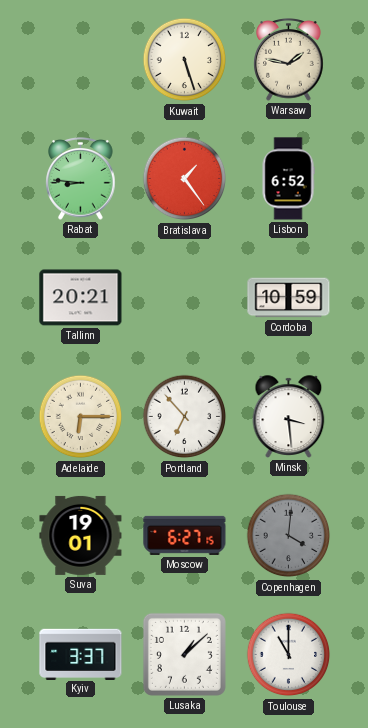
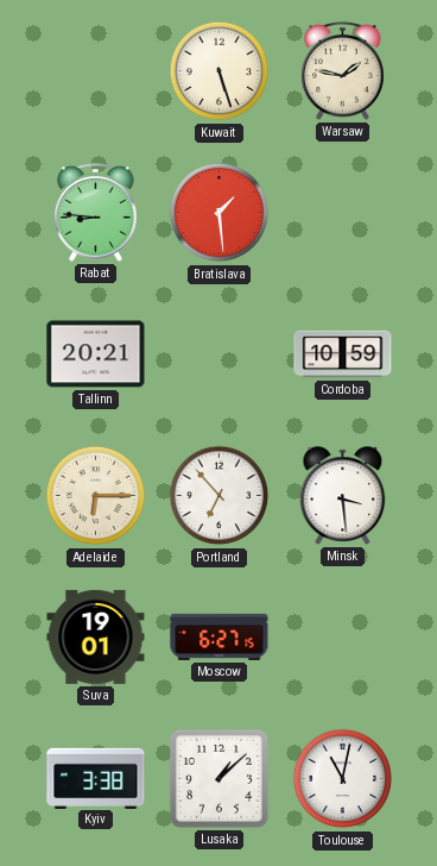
Bratislava: 1:24 -> 1:29
Lisbon: 6:52 -> none
Copenhagen: 4:01 -> none
Kyiv: 3:37 -> 3:38
Toulouse: 11:00 -> 11:02
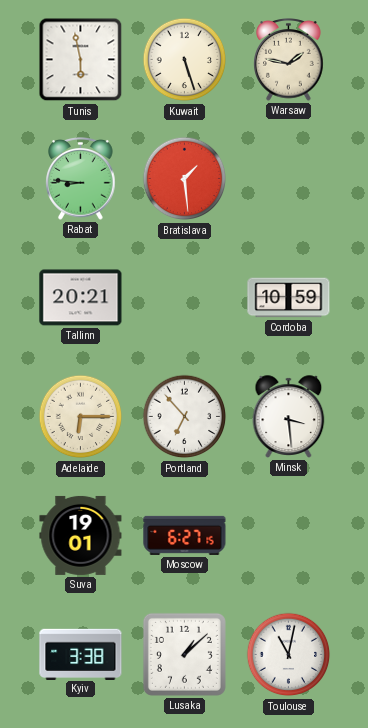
Tunis: none -> 5:58
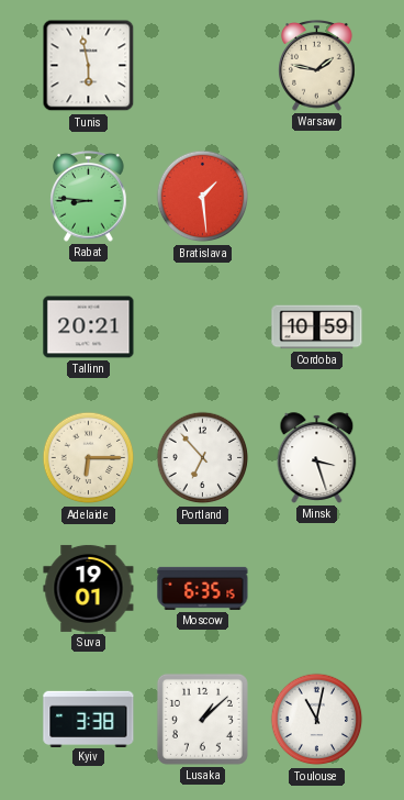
Kuwait: 5:27 -> none
Minsk: 3:29 -> 3:27
Moscow: 6:27 -> 6:35
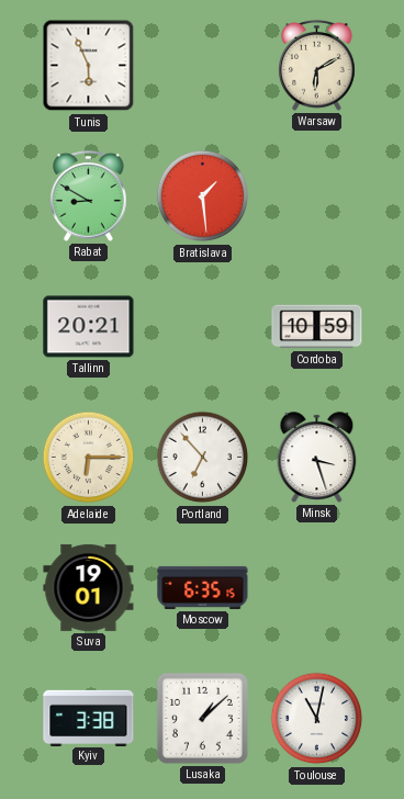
Tunis: 5:58 -> 5:56
Warsaw: 1:47 -> 6:10
Rabat: 8:46 -> 8:50
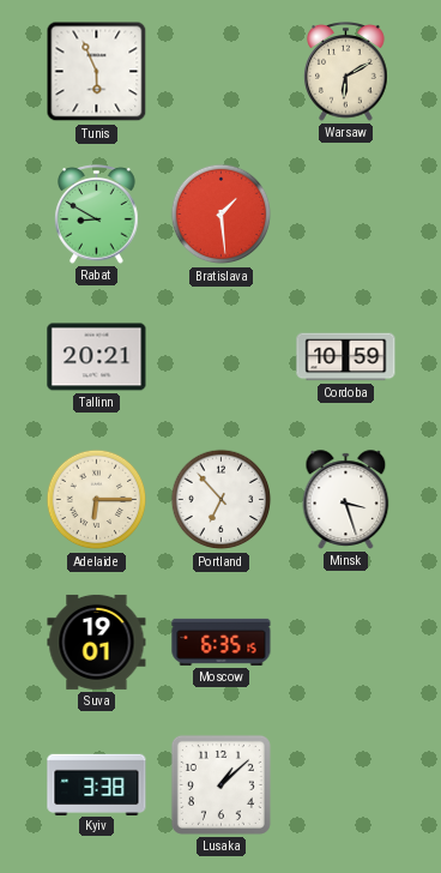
Toulouse: 11:02 -> none
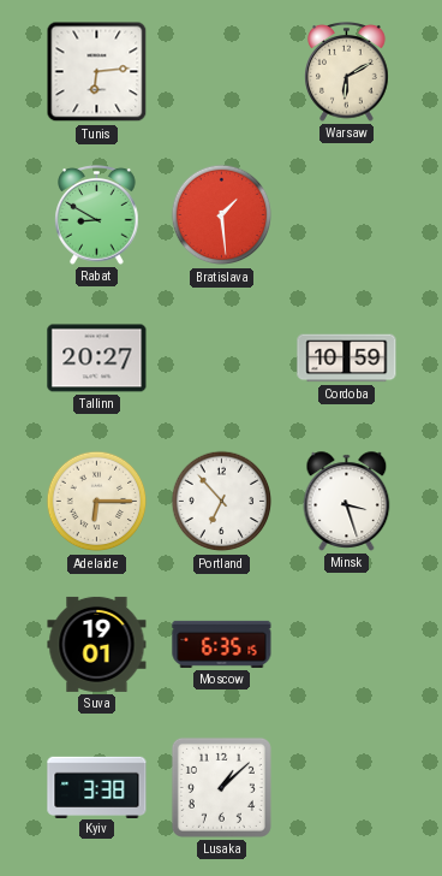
Tunis: 5:56 -> 6:14
Tallinn: 20:21 -> 20:27
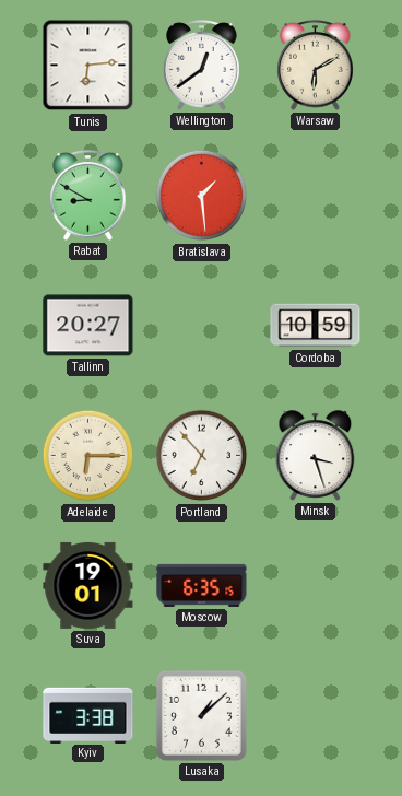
Wellington: none -> 12:39
